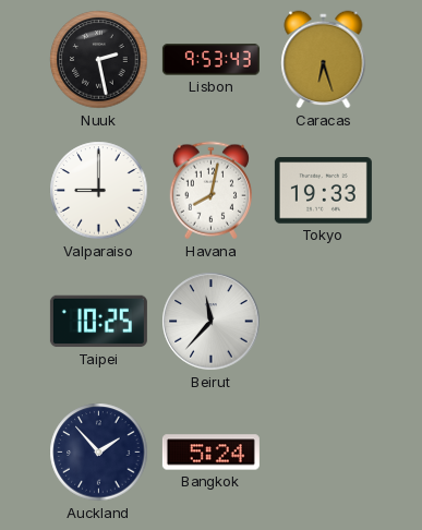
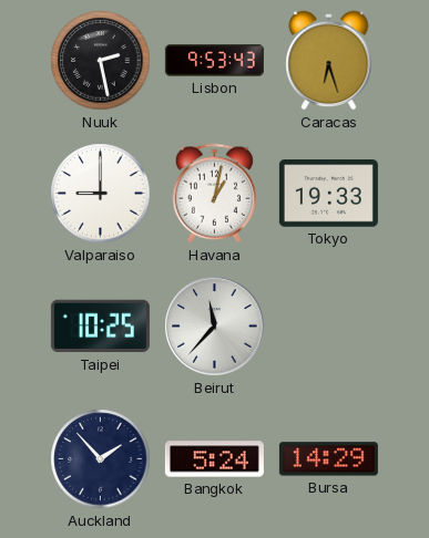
Havana: 8:02 -> 1:02
Bursa: none -> 14:29
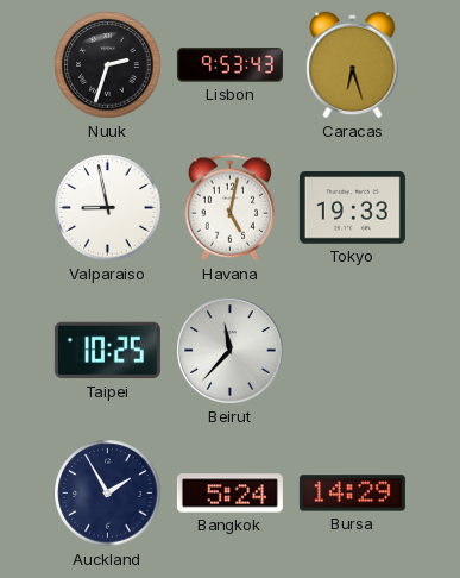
Nuuk: 2:28 -> 2:33
Valparaiso: 9:00 -> 8:58
Havana: 1:02 -> 5:02
Auckland: 1:53 -> 1:55
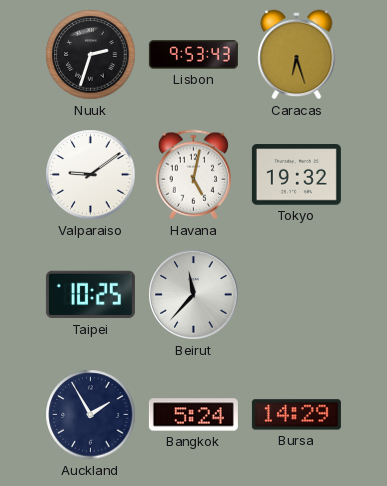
Valparaiso: 8:58 -> 9:09
Tokyo: 19:33 -> 19:32
